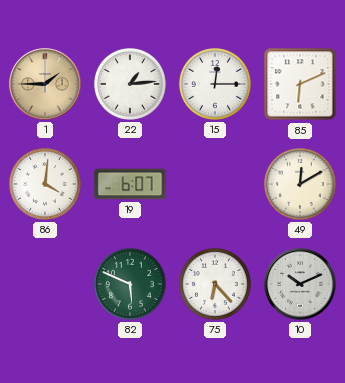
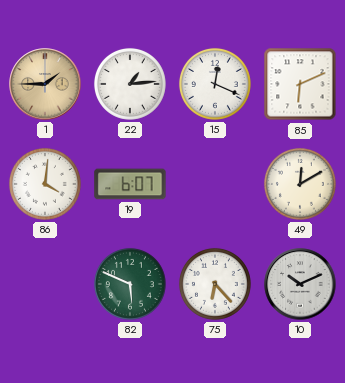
15: 12:15 -> 12:19
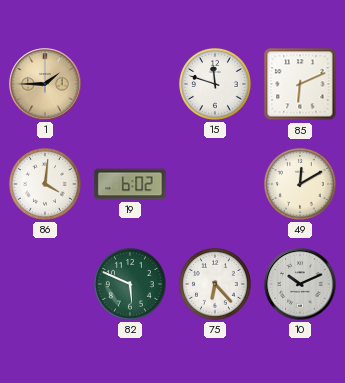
22: 1:14 -> none
15: 12:19 -> 11:48
19: 6:07 -> 6:02
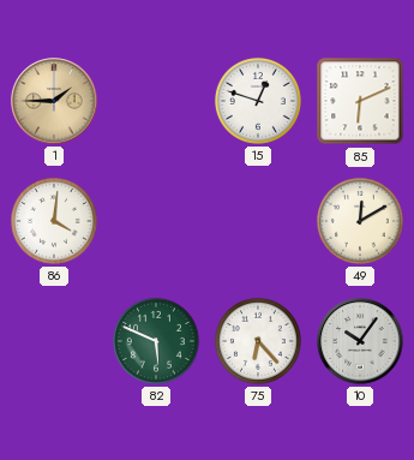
15: 11:48 -> 12:48
19: 6:02 -> none
10: 10:11 -> 10:06
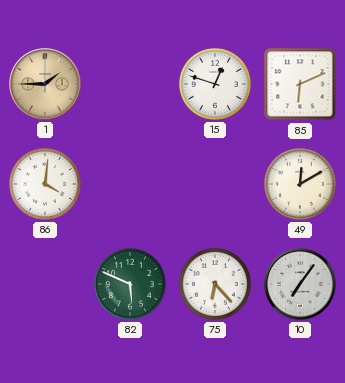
10: 10:06 -> 7:06
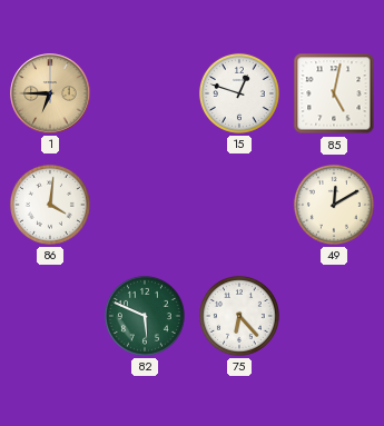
1: 1:45 -> 6:45
85: 6:11 -> 5:02
10: 7:06 -> none
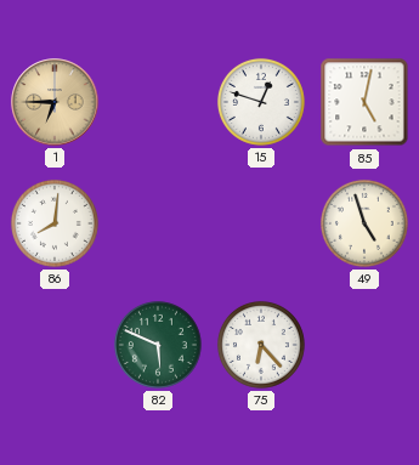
86: 4:01 -> 8:01
49: 12:10 -> 4:57
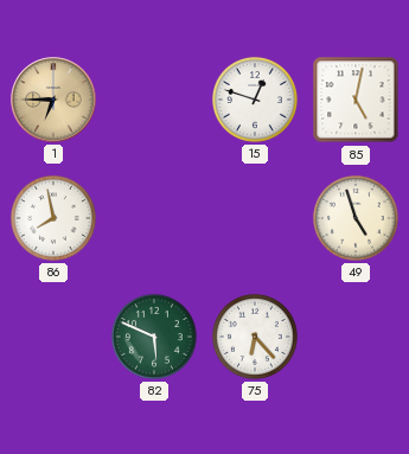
86: 8:01 -> 7:58
